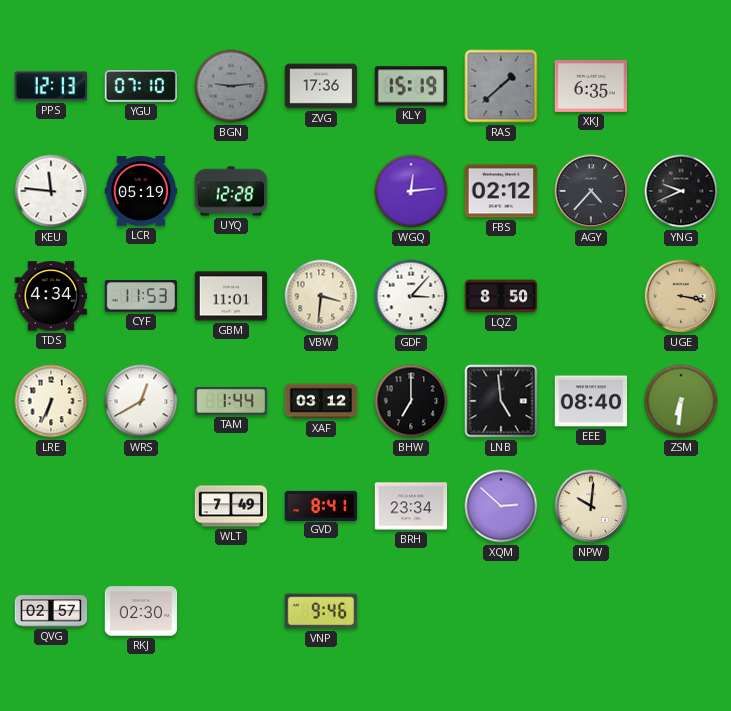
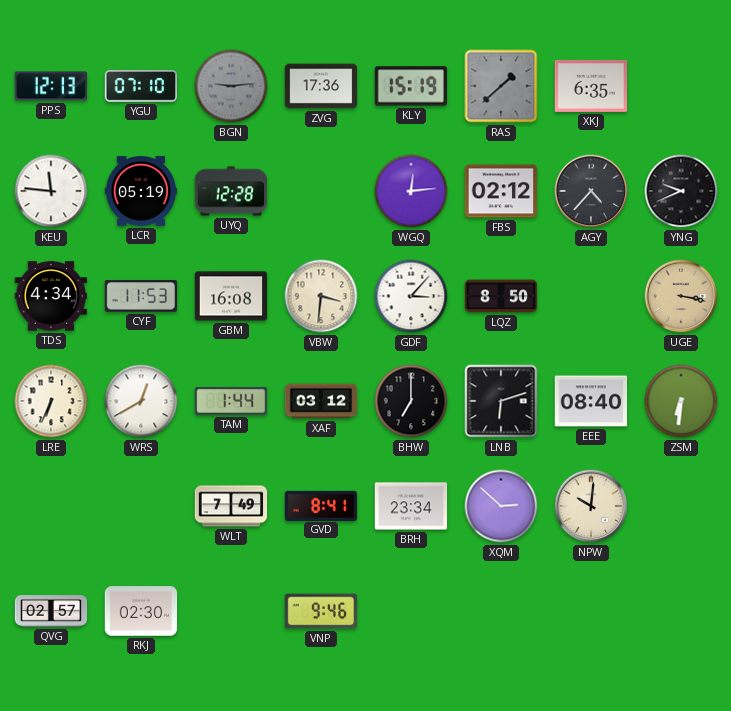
GBM: 11:01 -> 16:08
LNB: 4:59 -> 6:12
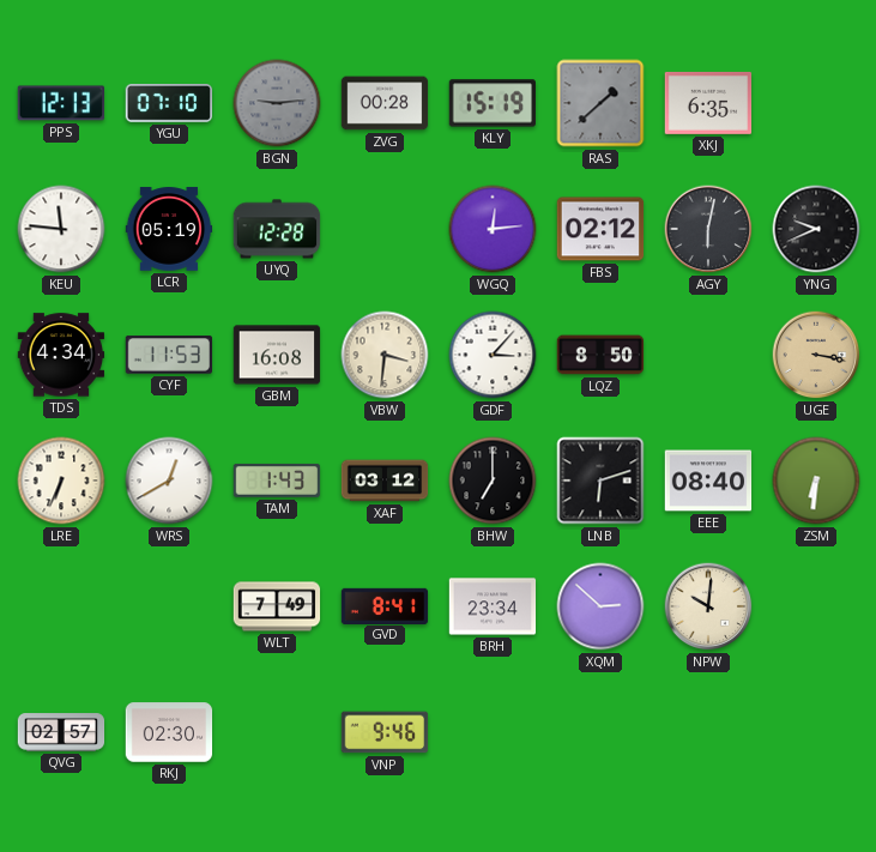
ZVG: 17:36 -> 00:28
AGY: 4:37 -> 6:02
TAM: 1:44 -> 1:43
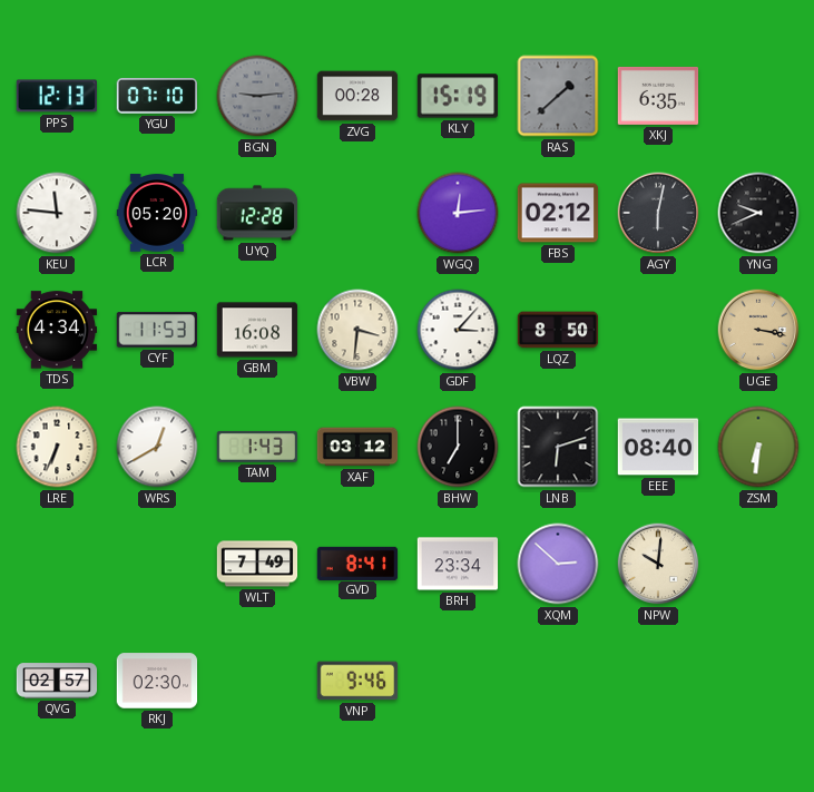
LCR: 05:19 -> 05:20
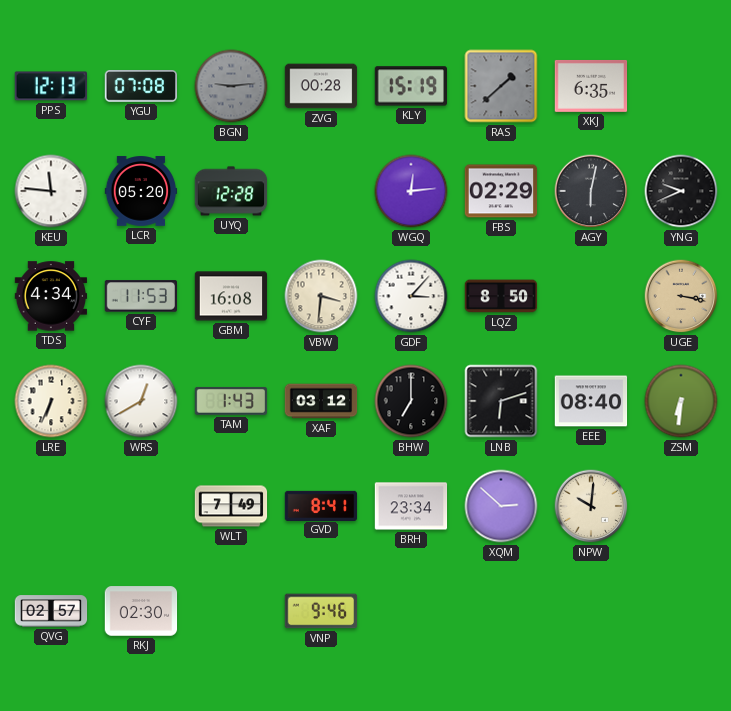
YGU: 07:10 -> 07:08
FBS: 02:12 -> 02:29
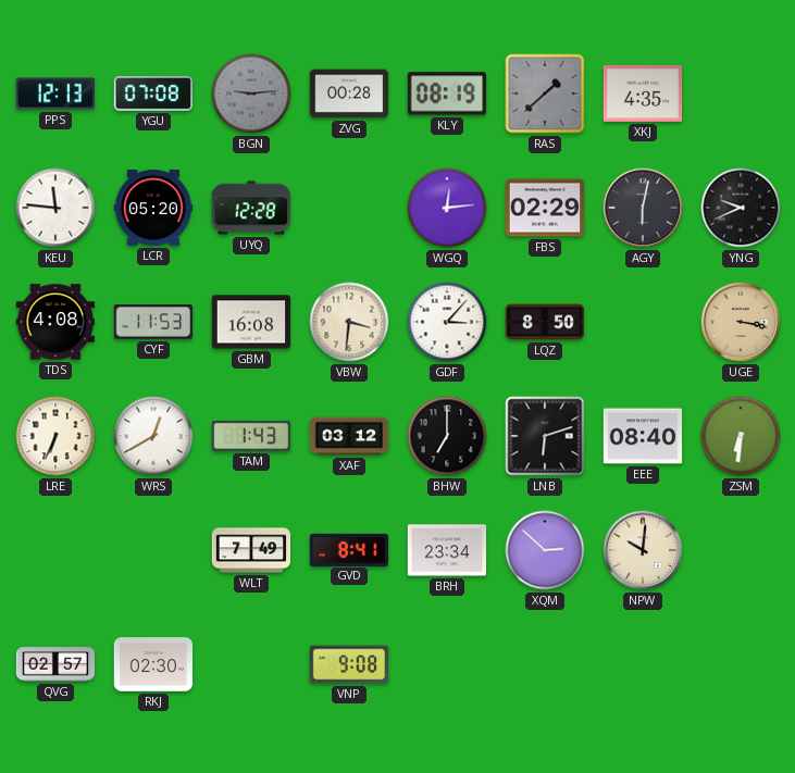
KLY: 15:19 -> 08:19
XKJ: 6:35 -> 4:35
TDS: 4:34 -> 4:08
VNP: 9:46 -> 9:08
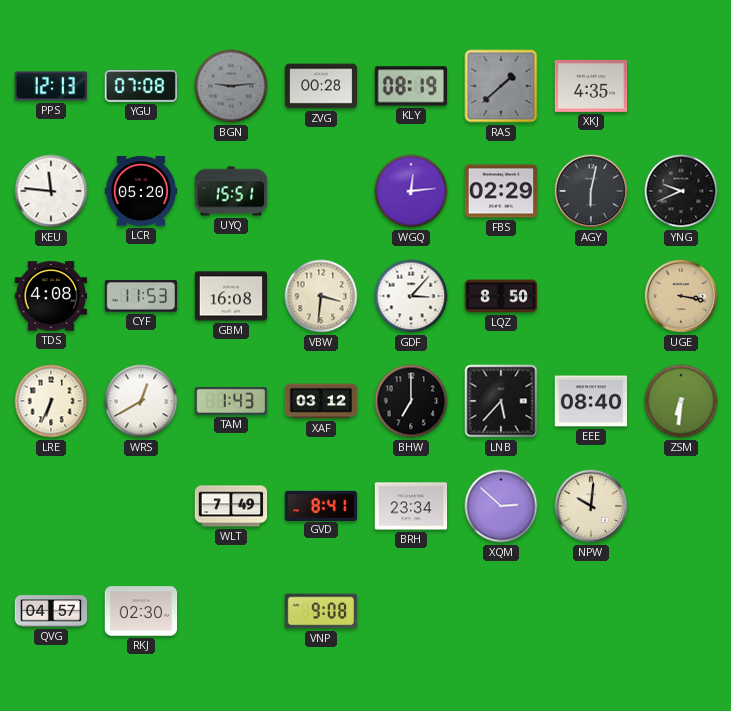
UYQ: 12:28 -> 15:51
LNB: 6:12 -> 5:37
QVG: 02:57 -> 04:57
